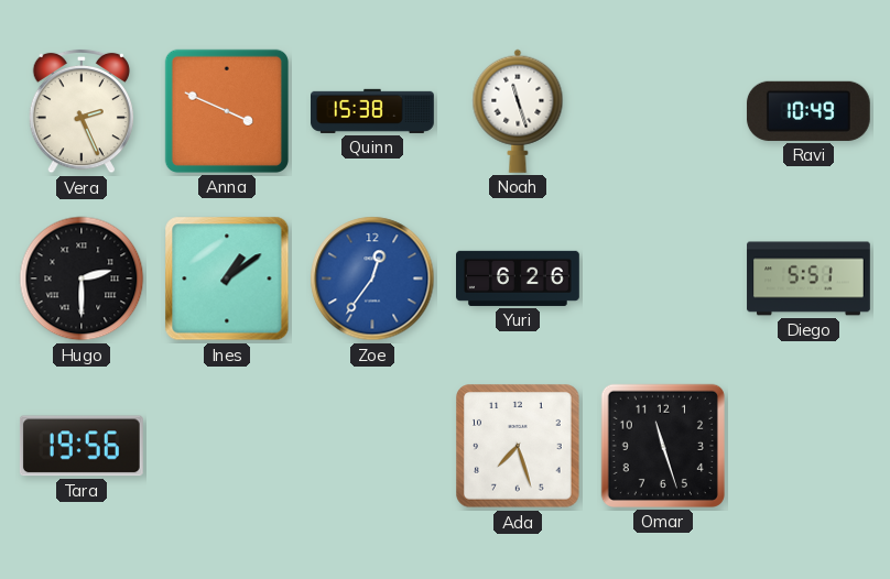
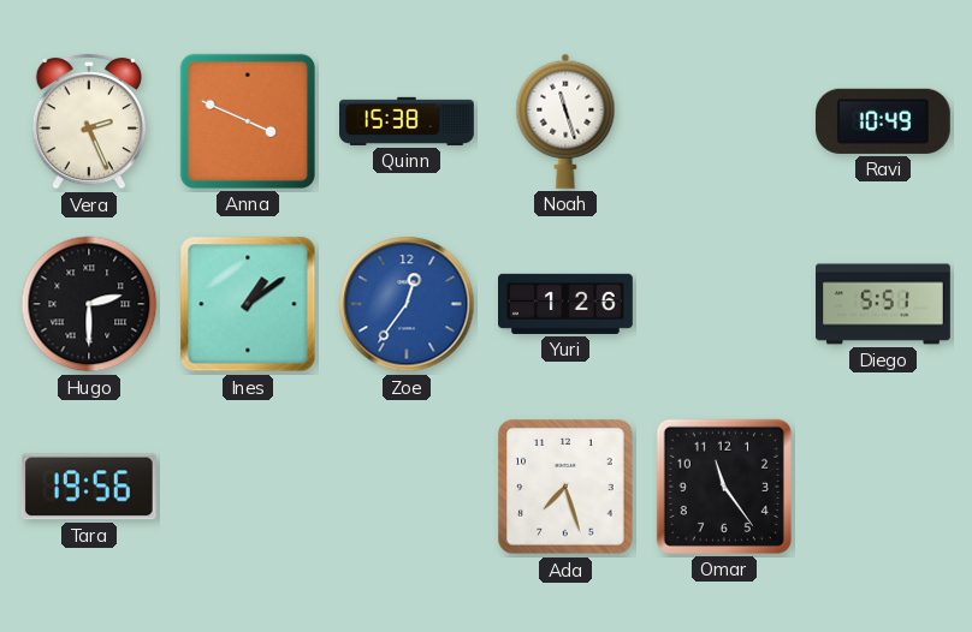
Yuri: 6:26 -> 1:26
Omar: 11:27 -> 11:24
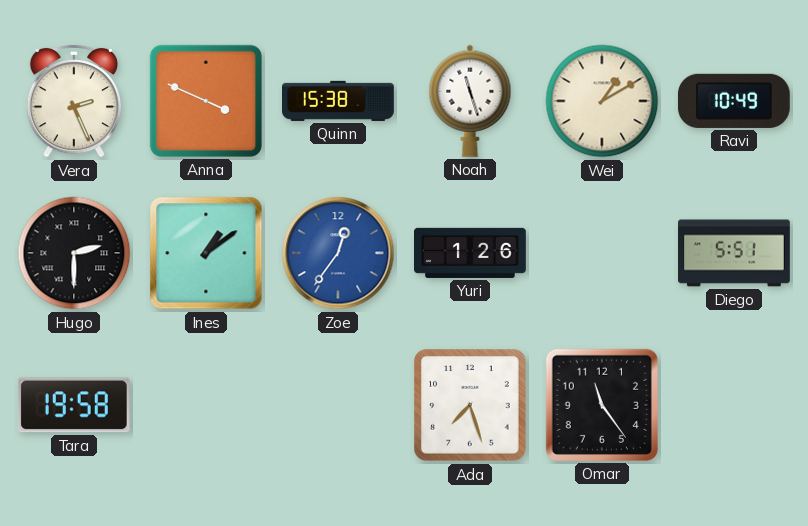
Wei: none -> 1:10
Tara: 19:56 -> 19:58
